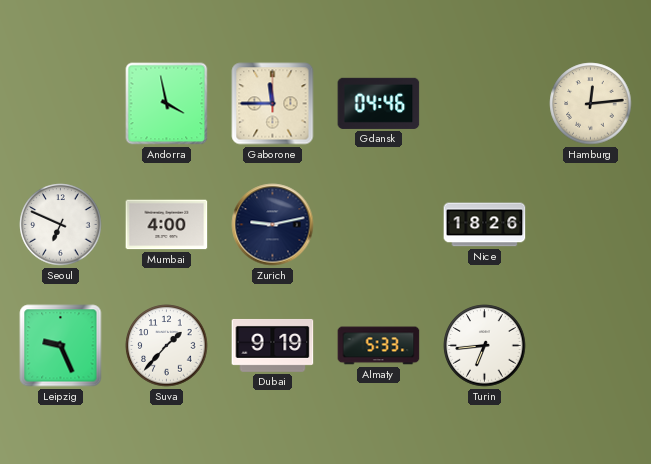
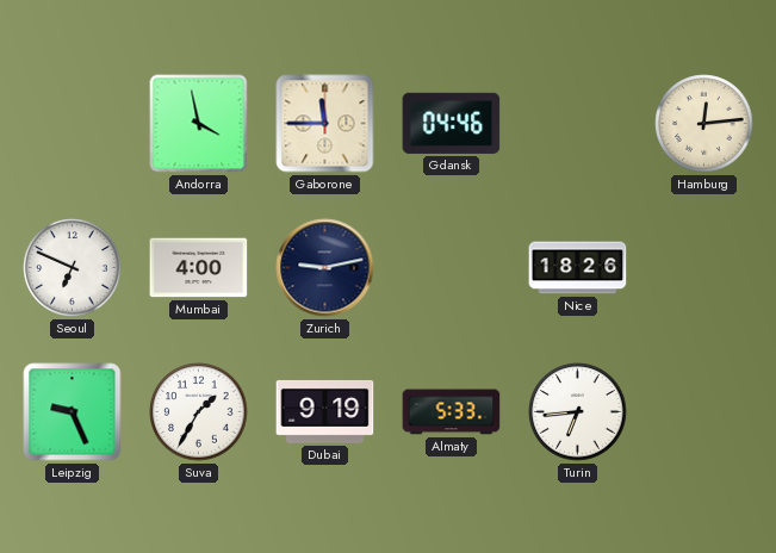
Suva: 1:37 -> 1:35
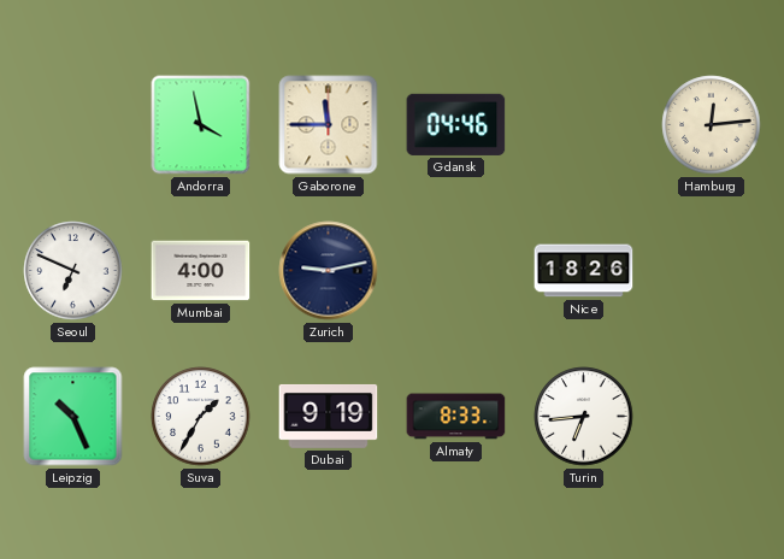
Leipzig: 9:26 -> 10:26
Almaty: 5:33 -> 8:33
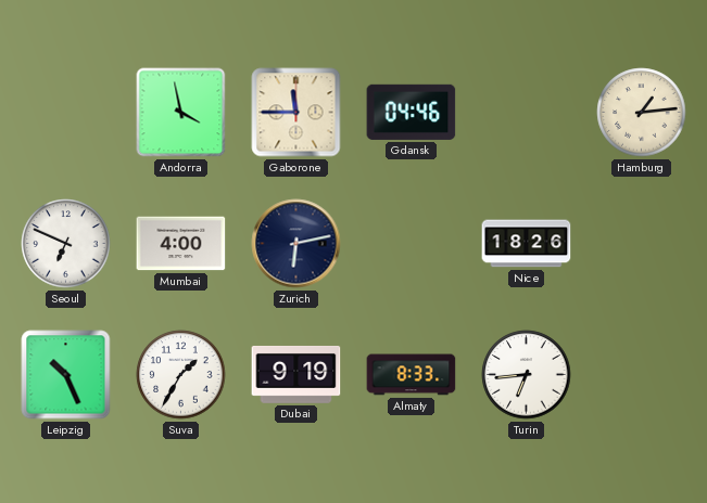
Hamburg: 12:14 -> 1:14
Zurich: 9:13 -> 6:13
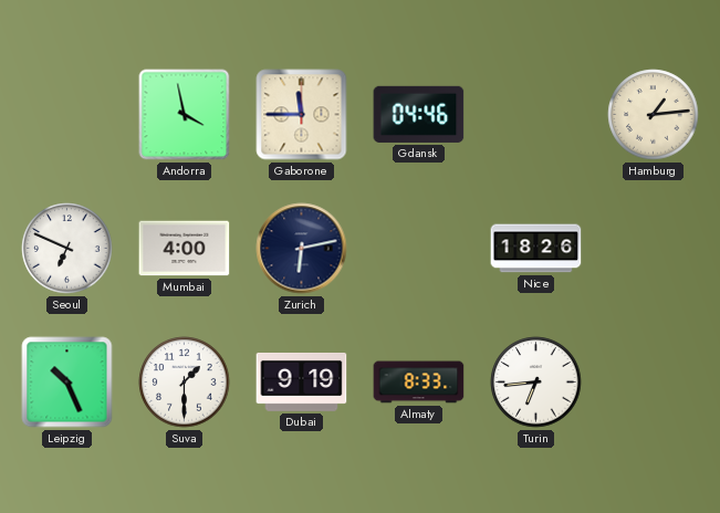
Suva: 1:35 -> 1:30
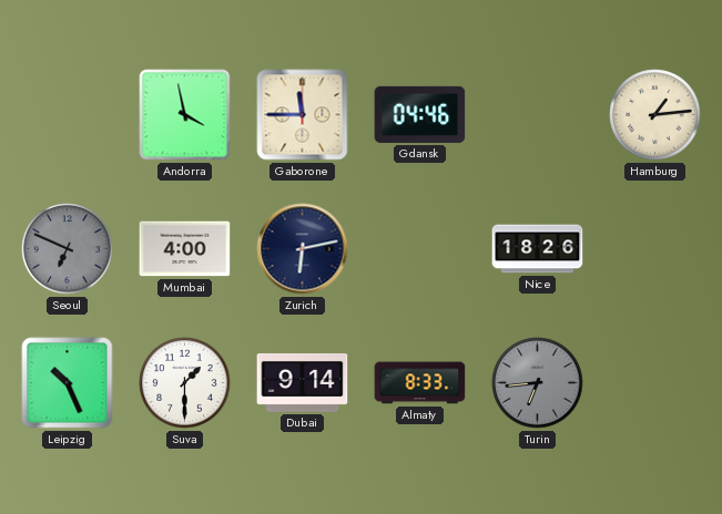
Seoul dial: white -> grey
Dubai: 9:19 -> 9:14
Turin dial: white -> grey
